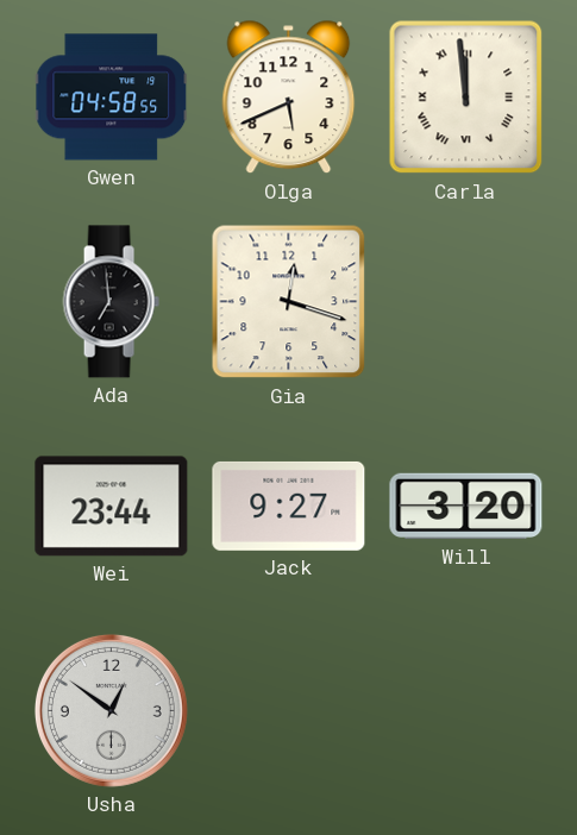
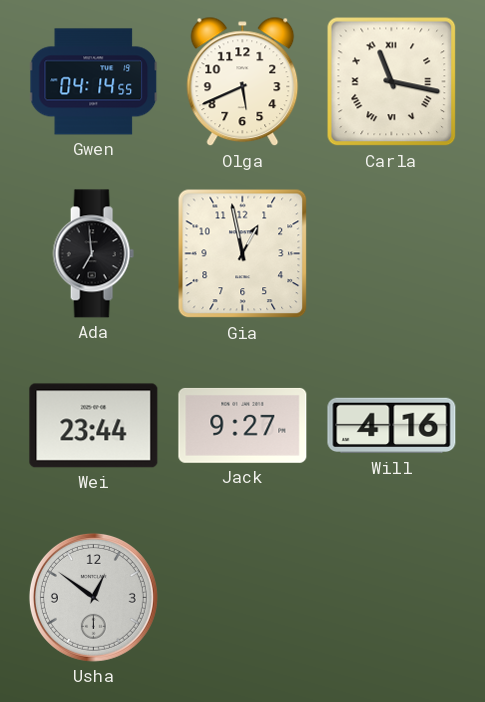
Gwen: 04:58 -> 04:14
Carla: 11:59 -> 11:17
Gia: 12:18 -> 12:58
Will: 3:20 -> 4:16
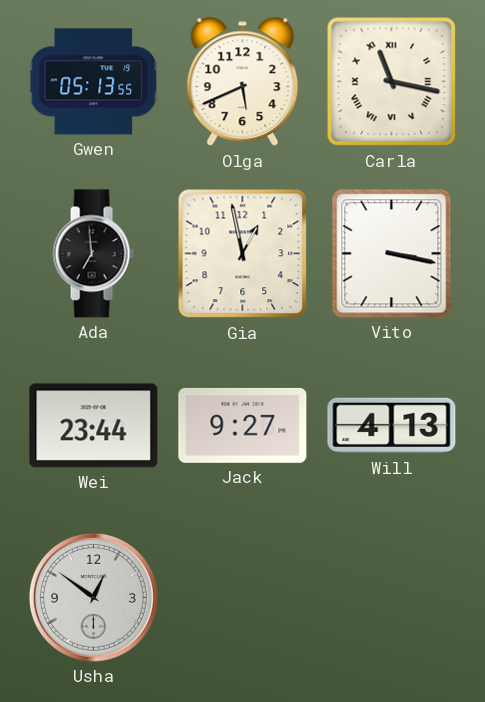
Gwen: 04:14 -> 05:13
Vito: none -> 3:17
Will: 4:16 -> 4:13
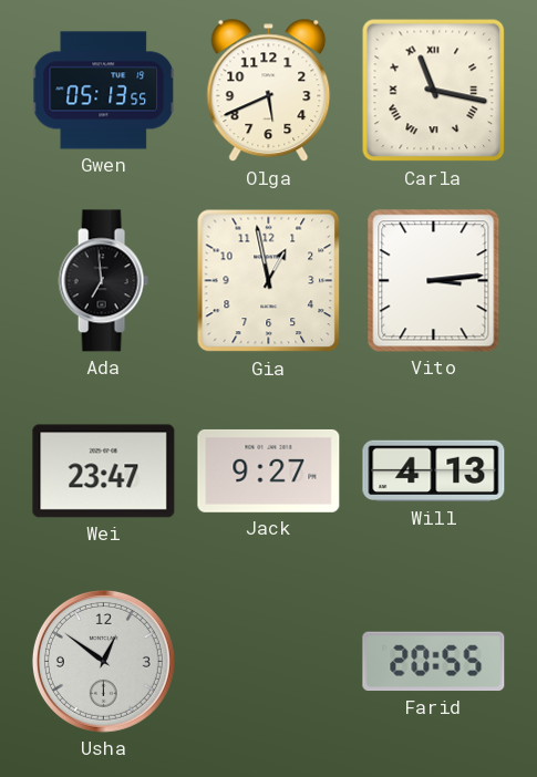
Vito: 3:17 -> 3:14
Wei: 23:44 -> 23:47
Farid: none -> 20:55
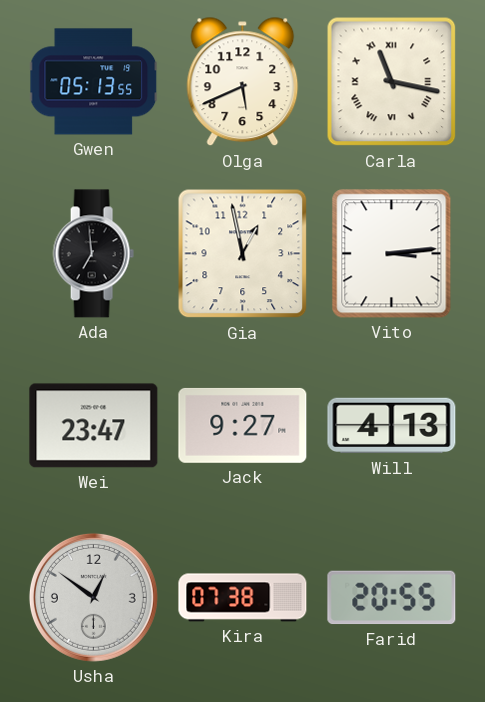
Kira: none -> 07:38
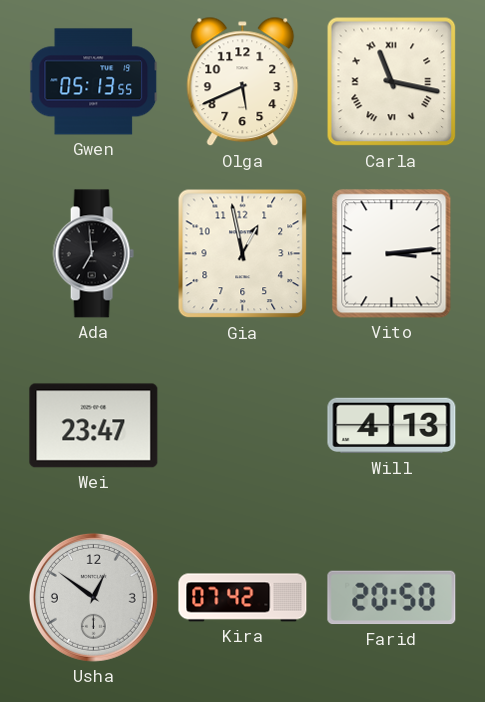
Jack: 9:27 -> none
Kira: 07:38 -> 07:42
Farid: 20:55 -> 20:50
